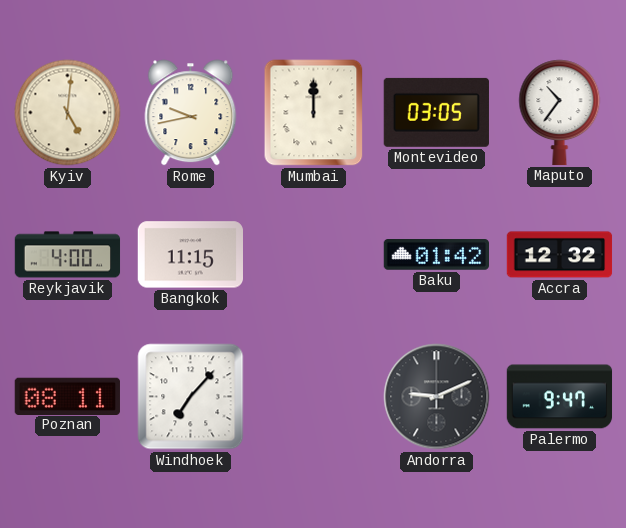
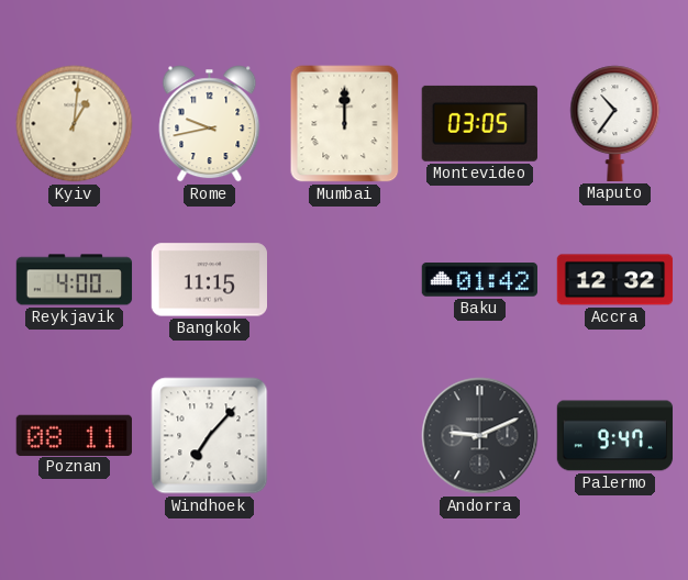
Kyiv: 5:01 -> 1:01
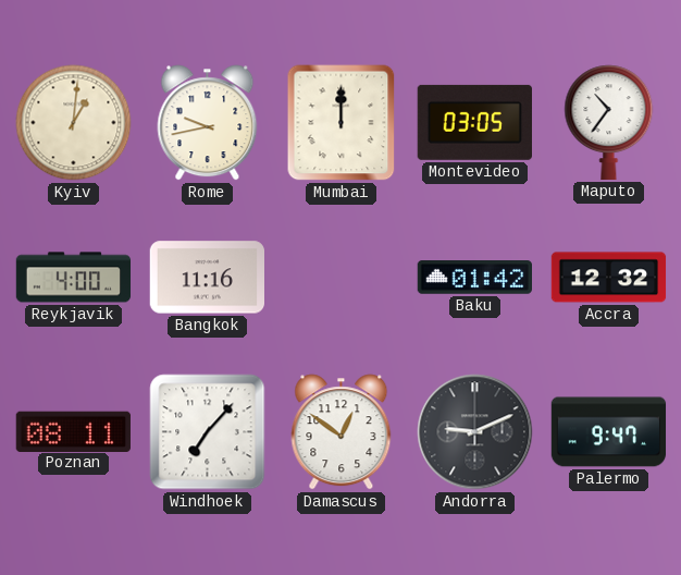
Bangkok: 11:15 -> 11:16
Damascus: none -> 12:51
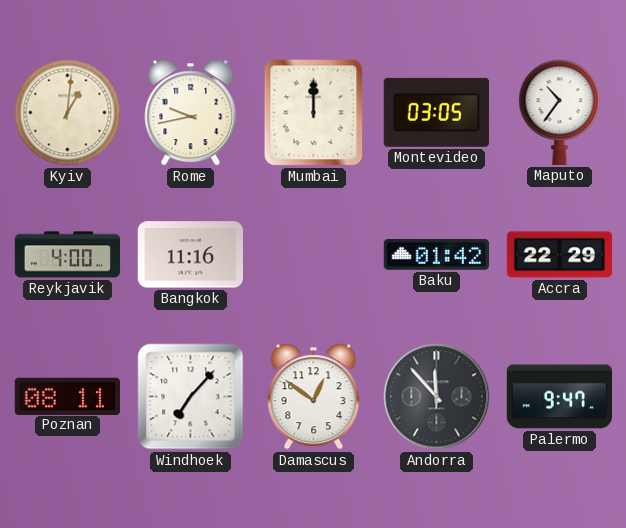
Accra: 12:32 -> 22:29
Andorra: 9:11 -> 11:53
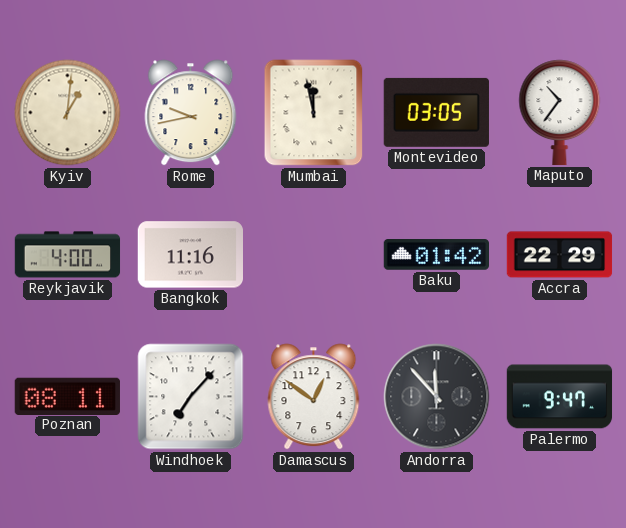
Mumbai: 12:00 -> 11:58
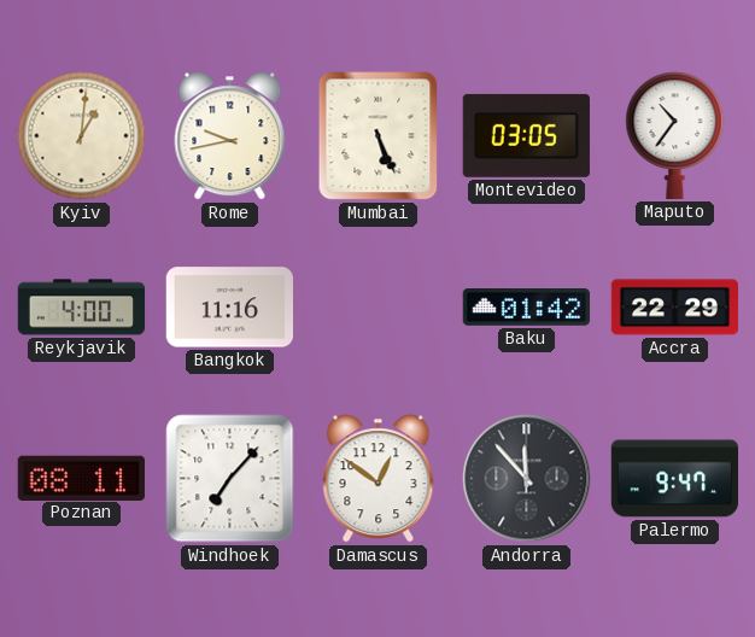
Mumbai: 11:58 -> 5:26
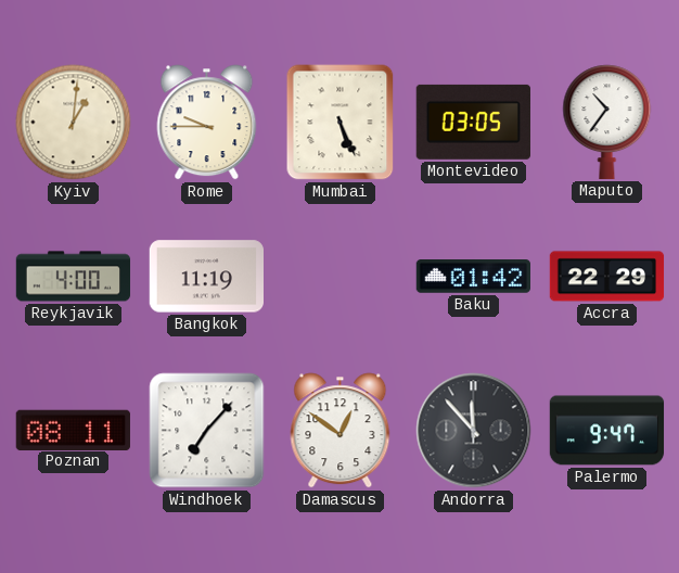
Rome: 9:43 -> 9:45
Bangkok: 11:16 -> 11:19
